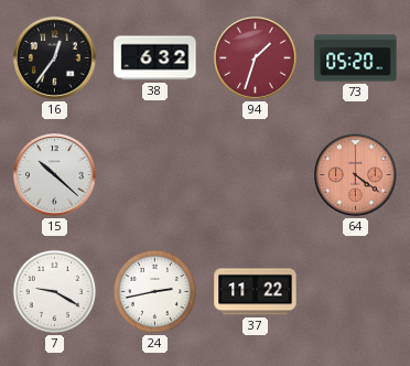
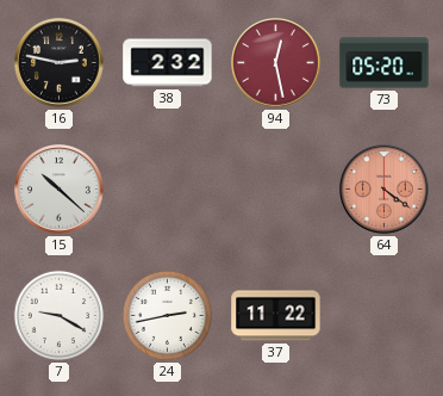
16: 12:36 -> 2:47
38: 6:32 -> 2:32
94: 1:33 -> 12:28
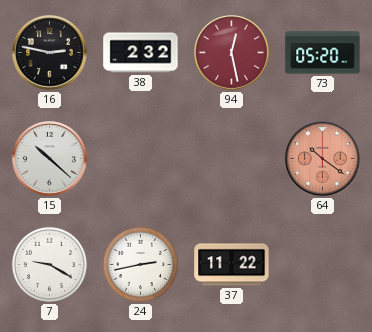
64: 4:21 -> 10:21
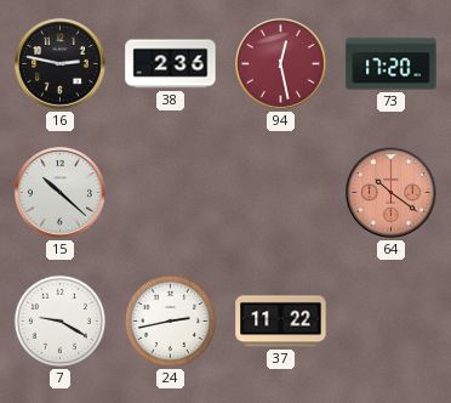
38: 2:32 -> 2:36
73: 05:20 -> 17:20
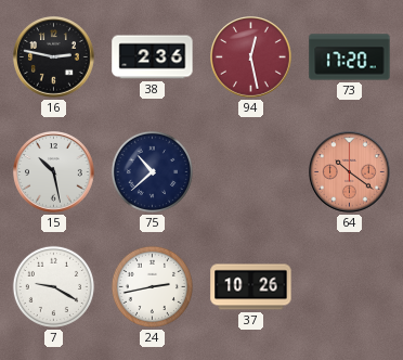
15: 10:22 -> 10:28
75: none -> 10:38
37: 11:22 -> 10:26
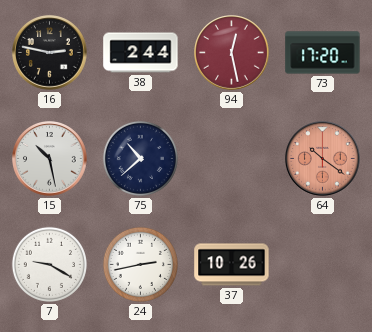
38: 2:36 -> 2:44
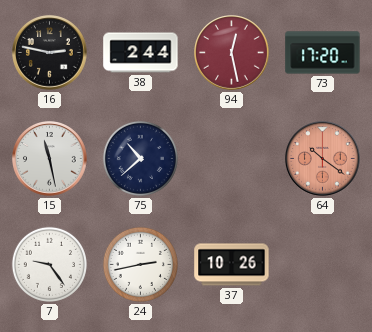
15: 10:28 -> 11:28
7: 9:20 -> 9:24
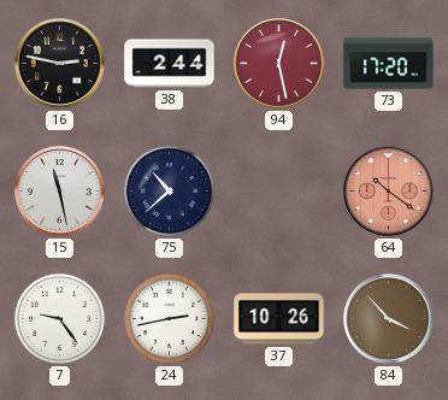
84: none -> 3:53
